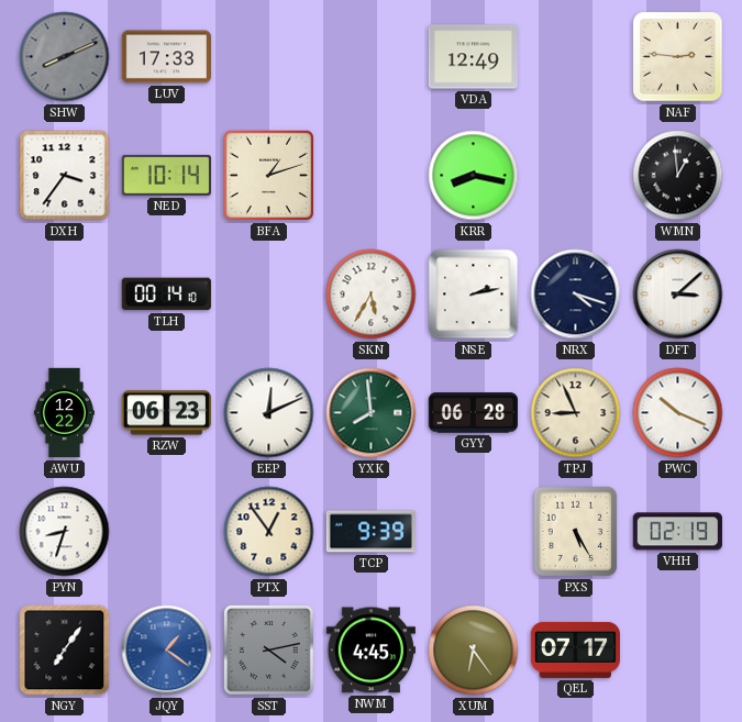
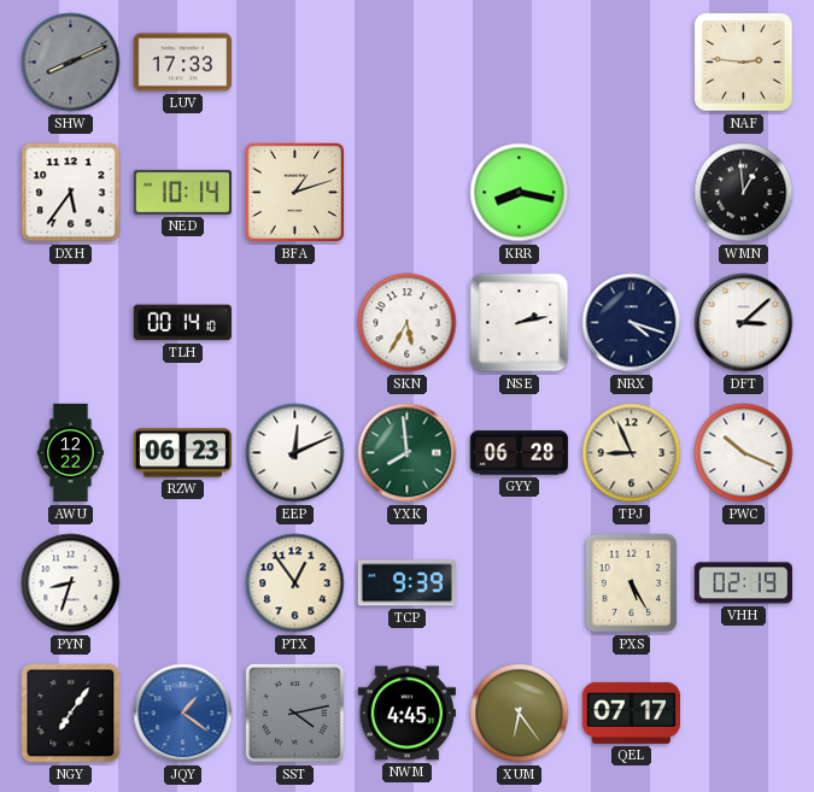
VDA: 12:49 -> none
DXH: 3:36 -> 5:36
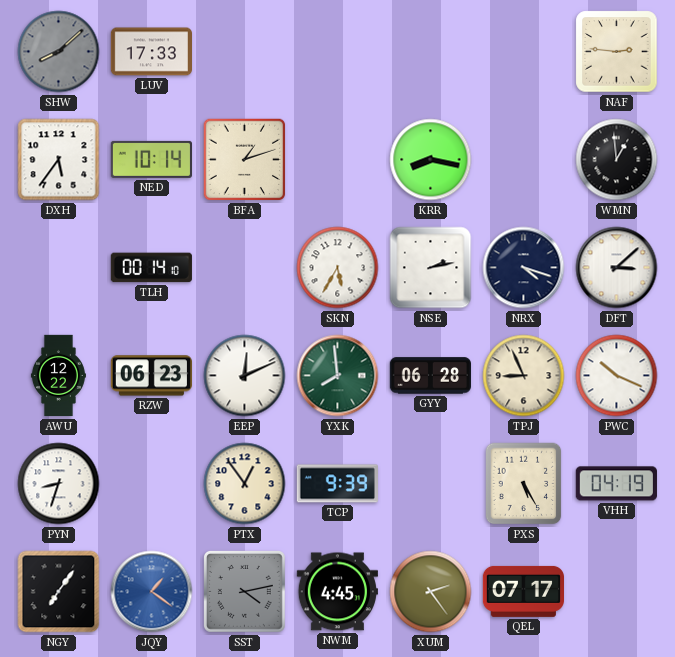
SHW: 8:11 -> 8:08
VHH: 02:19 -> 04:19
XUM: 6:24 -> 2:24
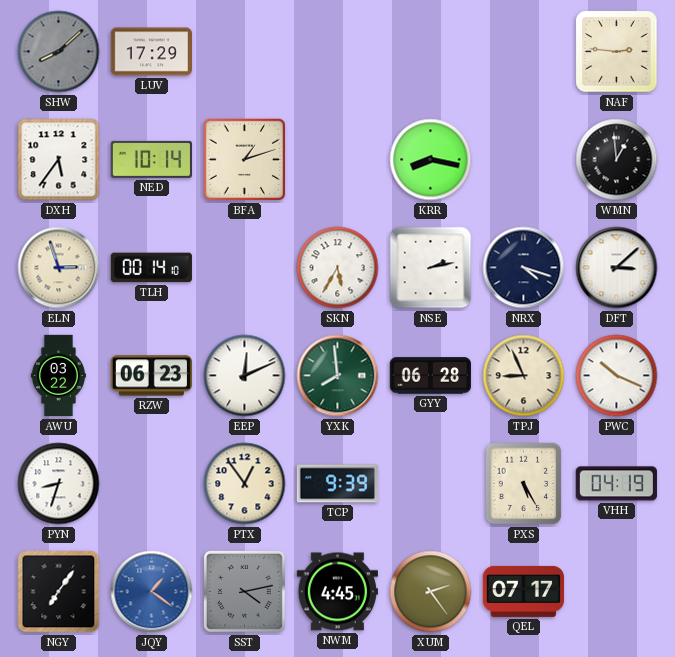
LUV: 17:33 -> 17:29
ELN: none -> 2:57
AWU: 12:22 -> 03:22
